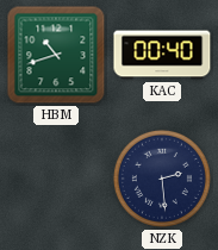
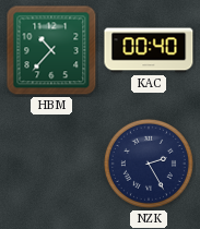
HBM: 10:42 -> 10:37
NZK: 2:29 -> 2:25
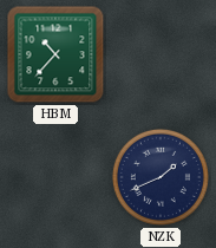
KAC: 00:40 -> none
NZK: 2:25 -> 1:41
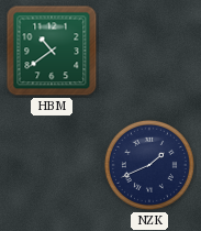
HBM: 10:37 -> 10:39
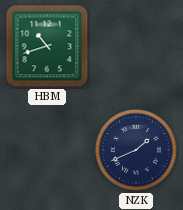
HBM: 10:39 -> 10:42
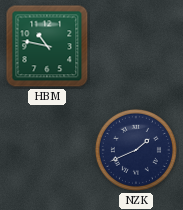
HBM: 10:42 -> 10:47
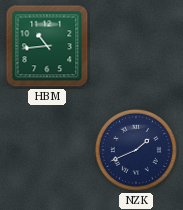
HBM: 10:47 -> 10:44
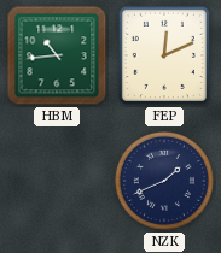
FEP: none -> 12:11
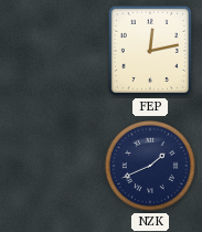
HBM: 10:44 -> none
FEP: 12:11 -> 12:13
